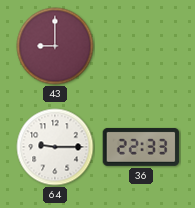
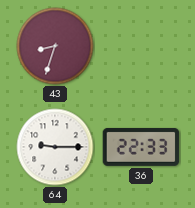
43: 9:00 -> 8:33
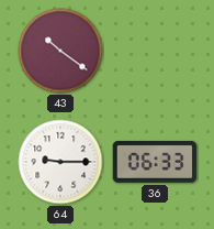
43: 8:33 -> 10:21
36: 22:33 -> 06:33
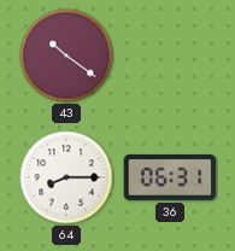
64: 9:15 -> 8:15
36: 06:33 -> 06:31
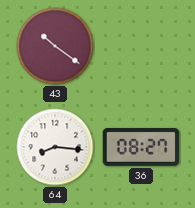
64: 8:15 -> 8:16
36: 06:31 -> 08:27
